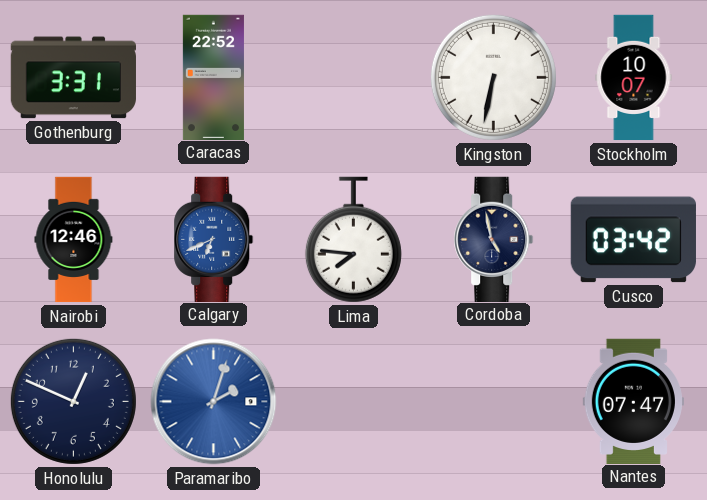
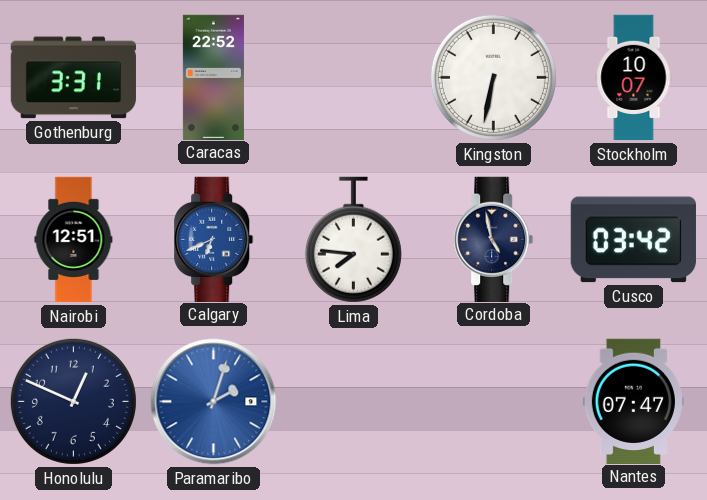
Nairobi: 12:46 -> 12:51
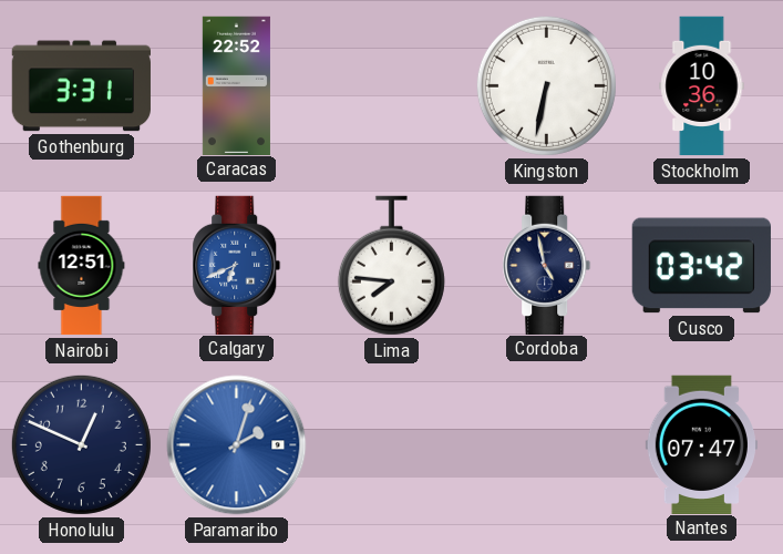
Stockholm: 10:07 -> 10:36
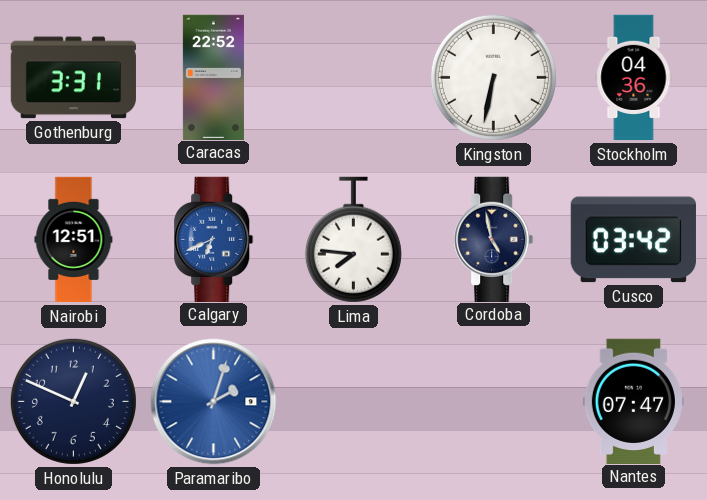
Stockholm: 10:36 -> 04:36
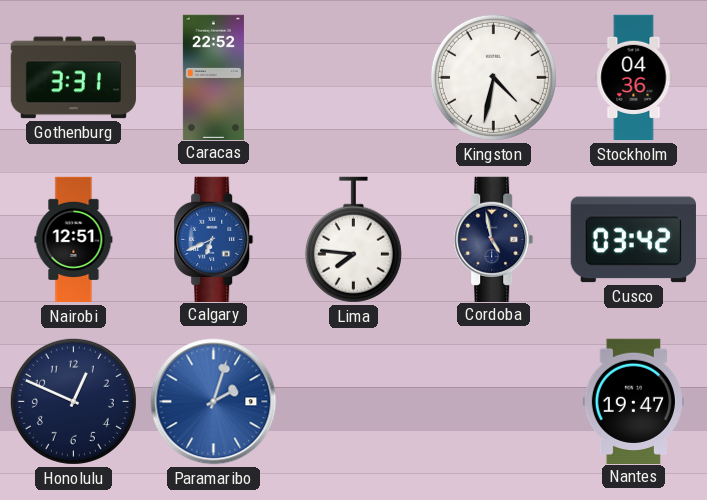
Kingston: 6:32 -> 4:32
Nantes: 07:47 -> 19:47
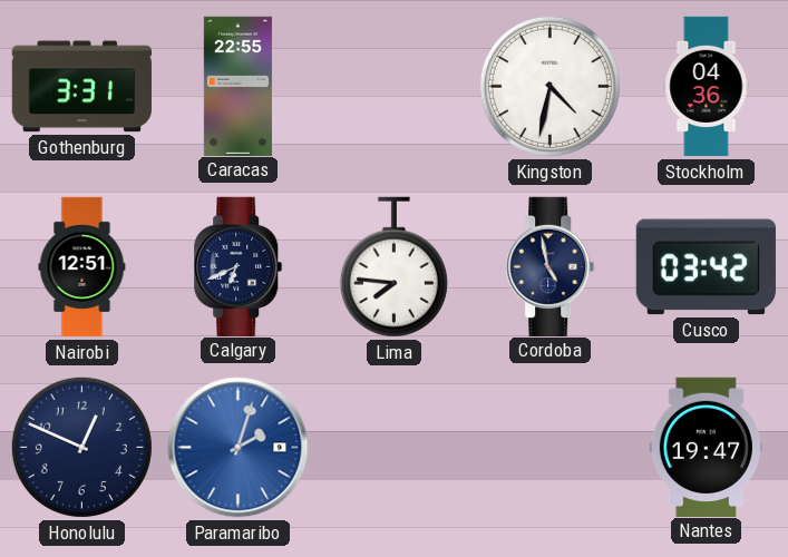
Caracas: 22:52 -> 22:55
Calgary dial: blue -> navy
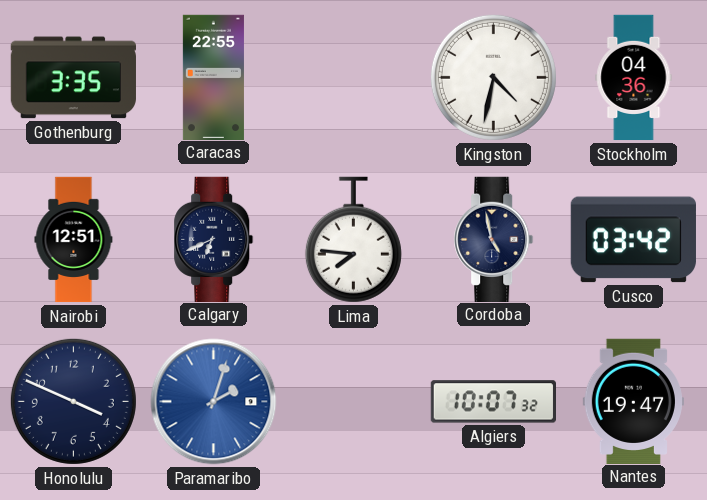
Gothenburg: 3:31 -> 3:35
Honolulu: 12:49 -> 3:49
Algiers: none -> 10:07
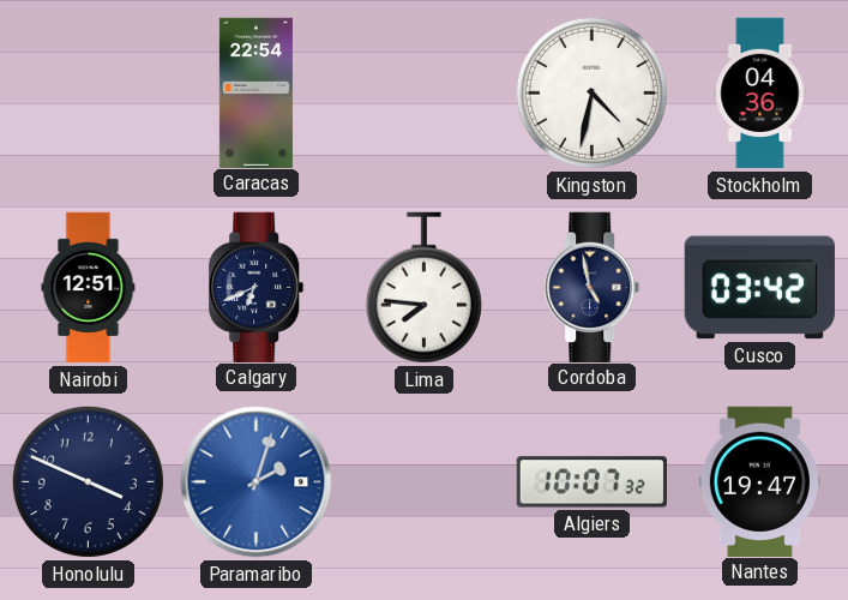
Gothenburg: 3:35 -> none
Caracas: 22:55 -> 22:54
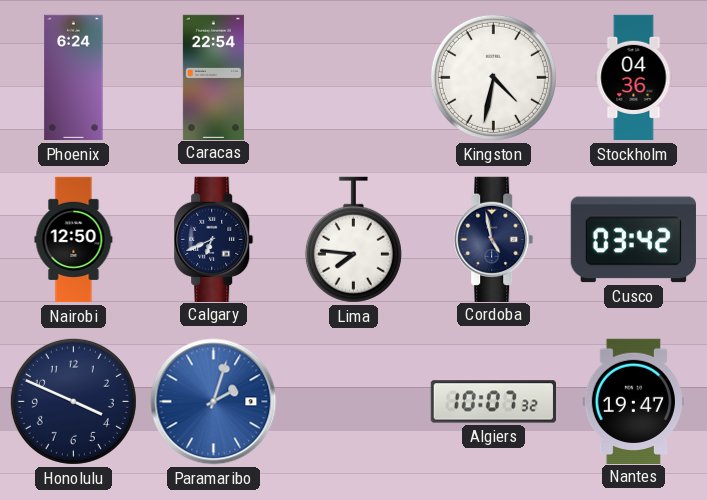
Phoenix: none -> 6:24
Nairobi: 12:51 -> 12:50
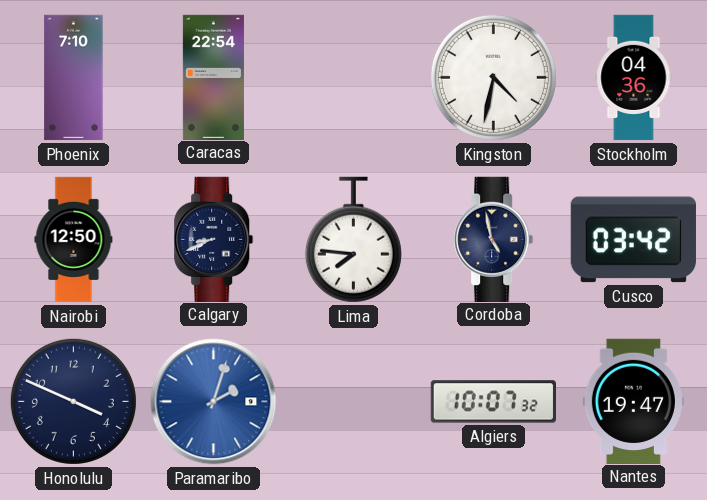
Phoenix: 6:24 -> 7:10
Calgary: 6:41 -> 8:41
